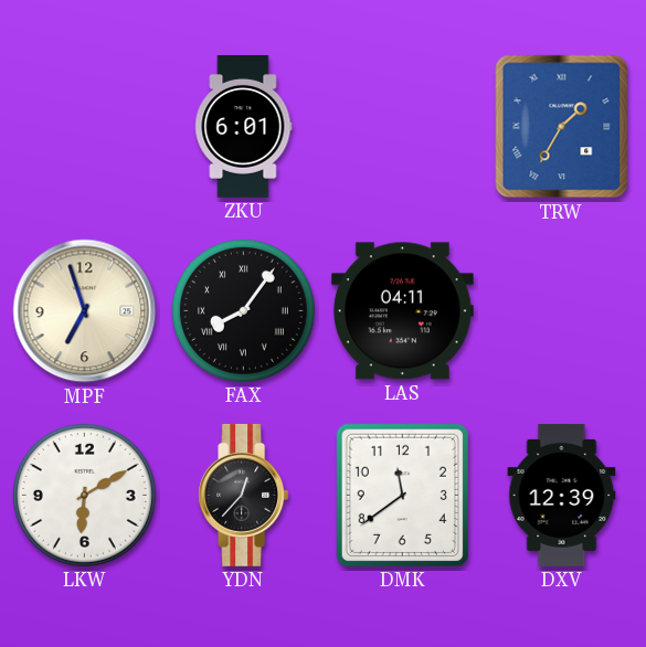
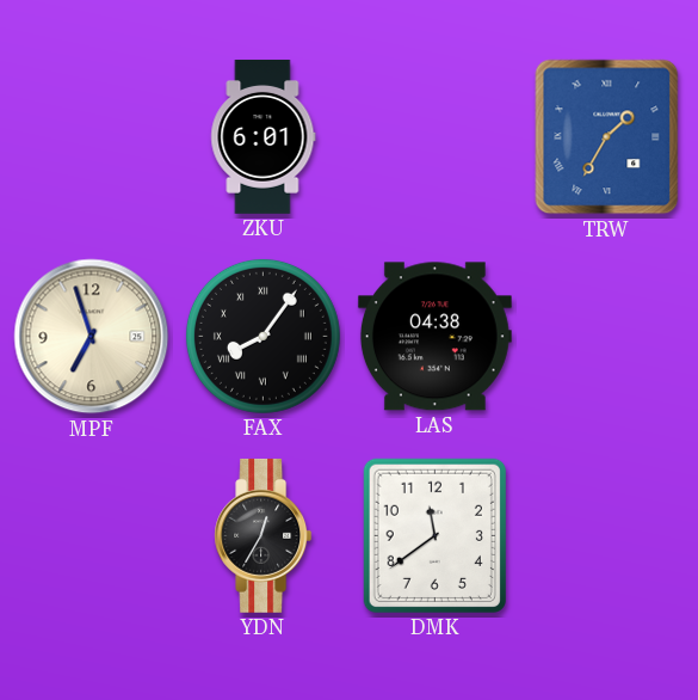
LAS: 04:11 -> 04:38
LKW: 6:10 -> none
YDN: 12:37 -> 12:35
DXV: 12:39 -> none
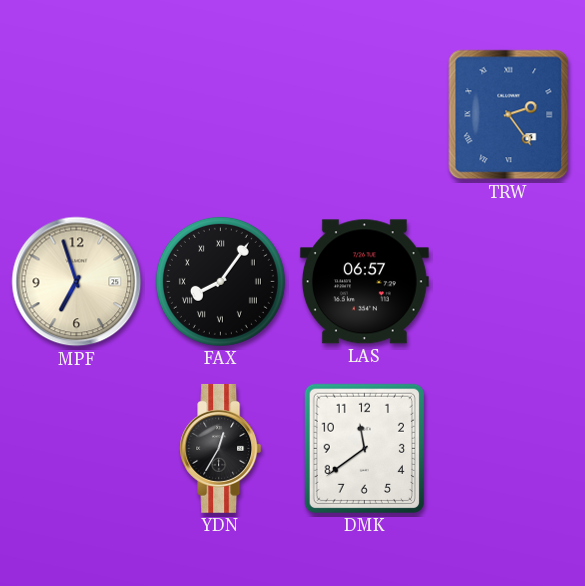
ZKU: 6:01 -> none
TRW: 1:35 -> 2:24
LAS: 04:38 -> 06:57
